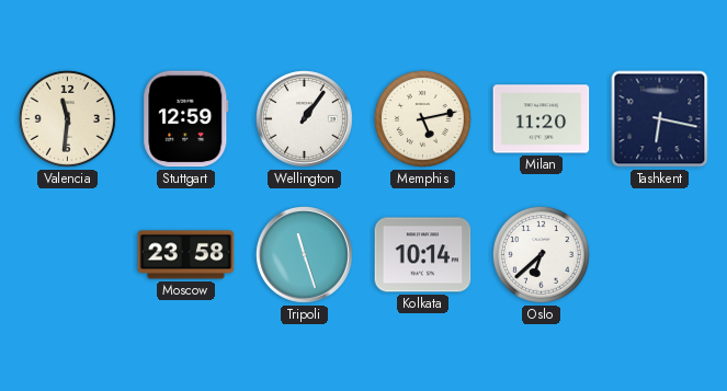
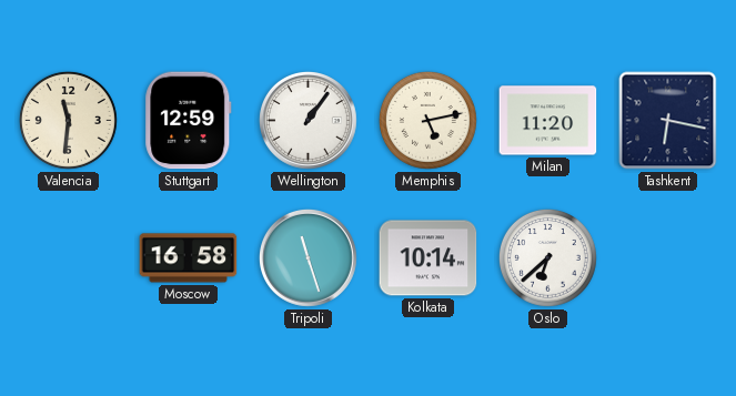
Moscow: 23:58 -> 16:58
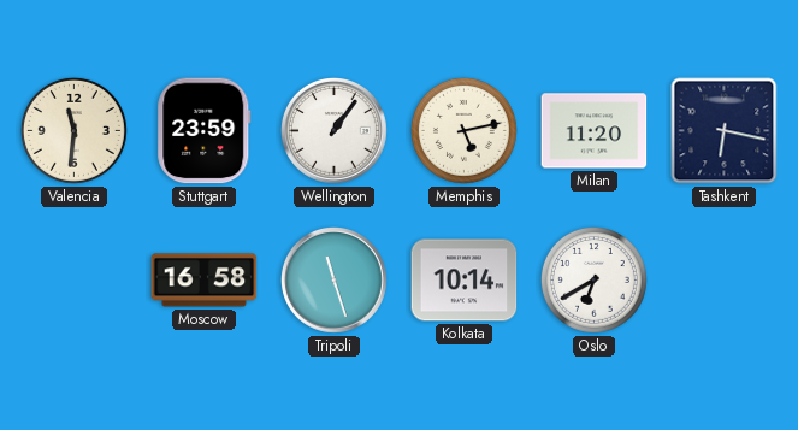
Stuttgart: 12:59 -> 23:59
Oslo: 6:38 -> 6:40
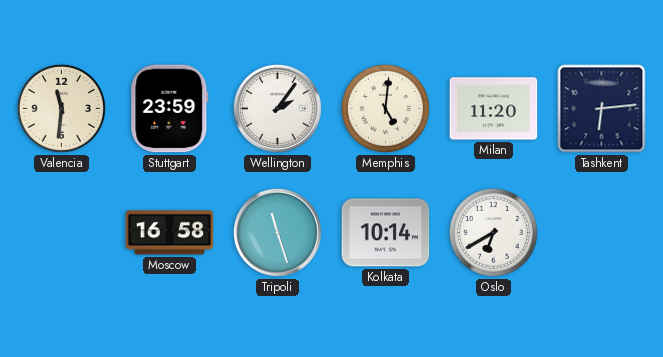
Wellington: 1:06 -> 2:06
Memphis: 5:13 -> 5:01
Tashkent: 6:17 -> 6:14
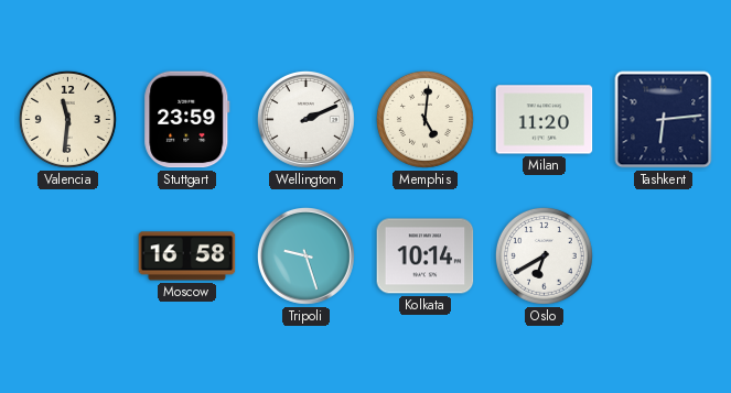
Wellington: 2:06 -> 2:11
Tripoli: 11:27 -> 9:27
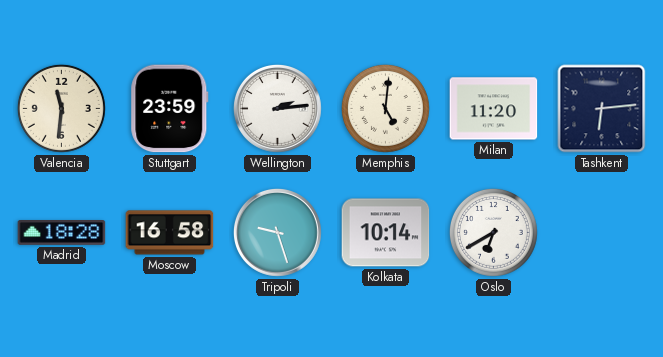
Wellington: 2:11 -> 2:14
Madrid: none -> 18:28
